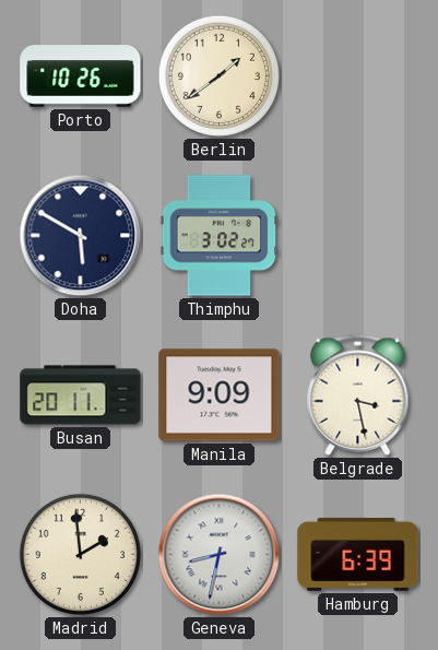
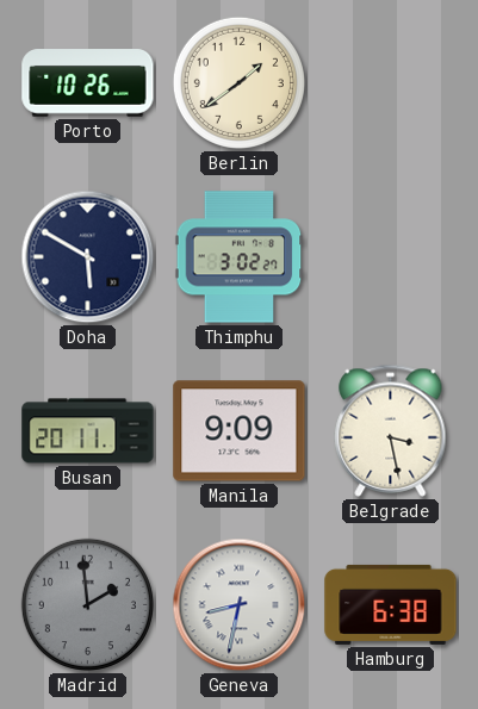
Madrid dial: cream -> grey
Hamburg: 6:39 -> 6:38
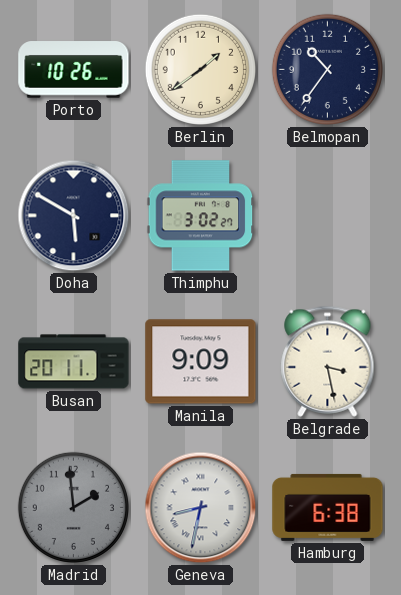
Belmopan: none -> 10:36
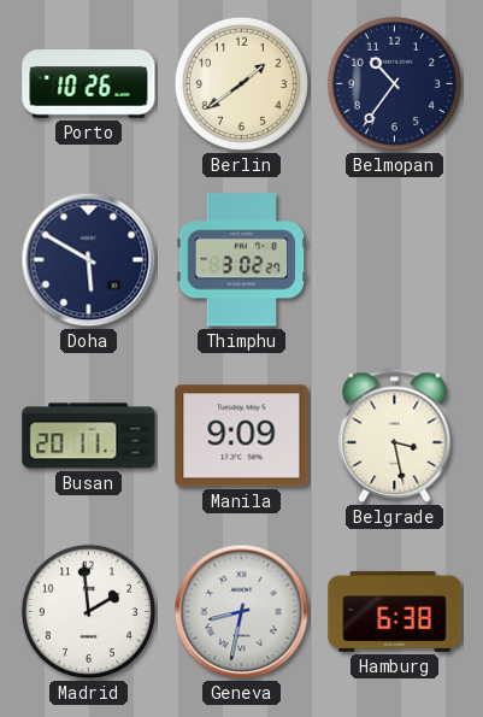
Madrid dial: grey -> white
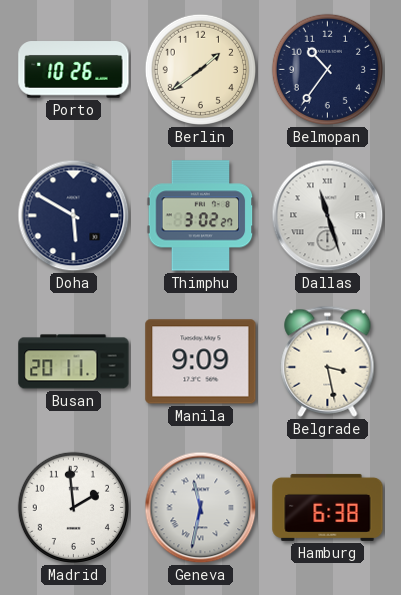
Dallas: none -> 11:27
Geneva: 8:32 -> 11:32
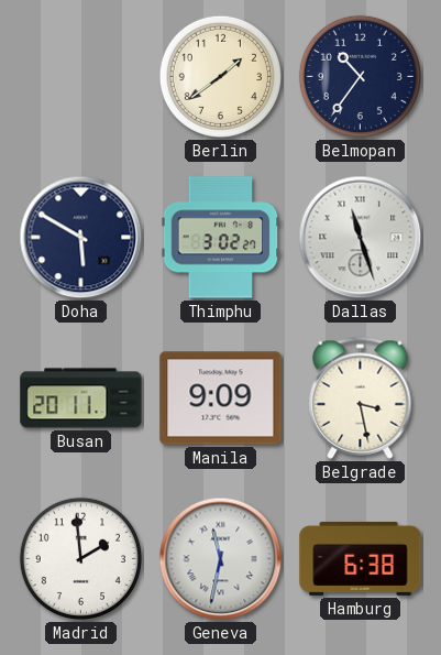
Porto: 10:26 -> none
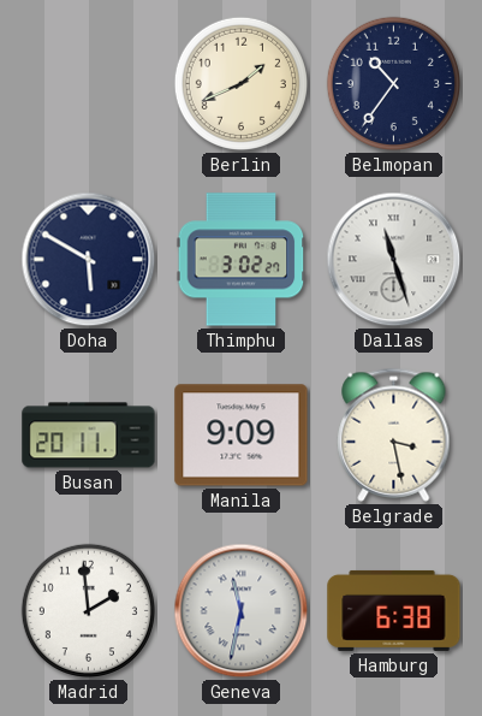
Berlin: 1:39 -> 1:41
